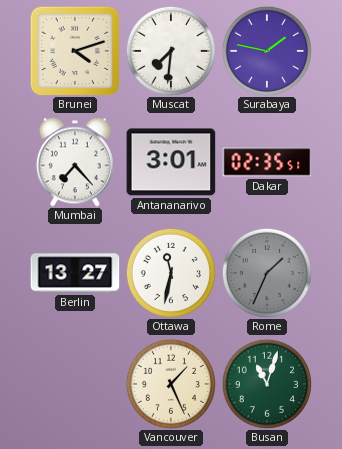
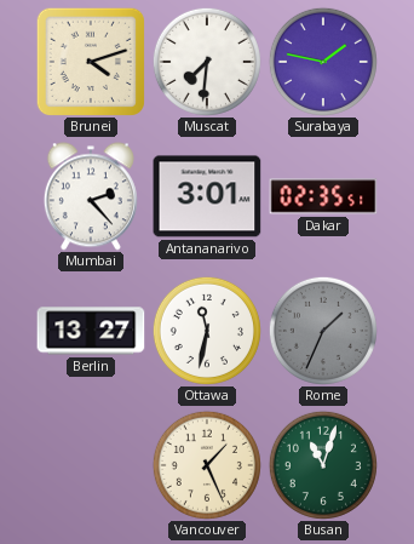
Mumbai: 7:23 -> 2:23
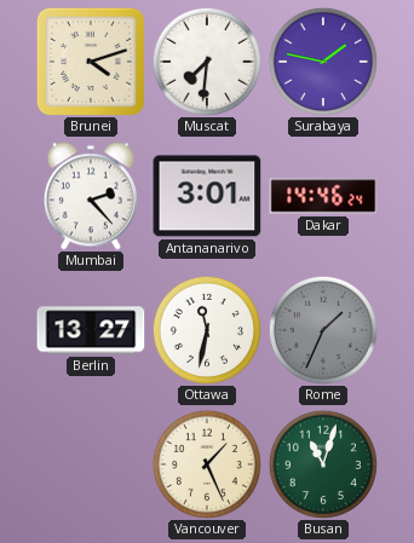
Dakar: 02:35 -> 14:46
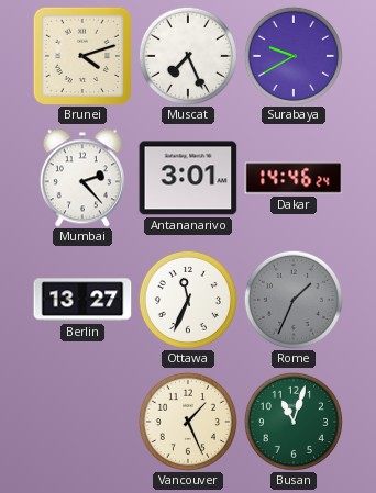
Muscat: 7:31 -> 7:26
Surabaya: 1:47 -> 9:40
Ottawa: 11:32 -> 11:34
